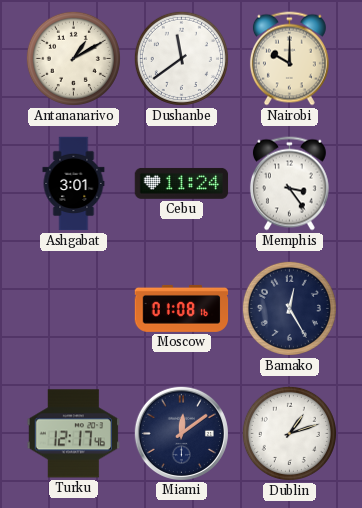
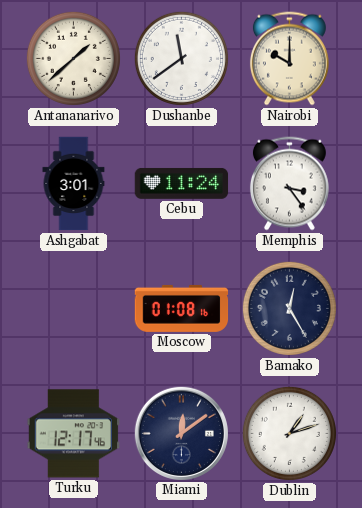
Antananarivo: 1:10 -> 1:38
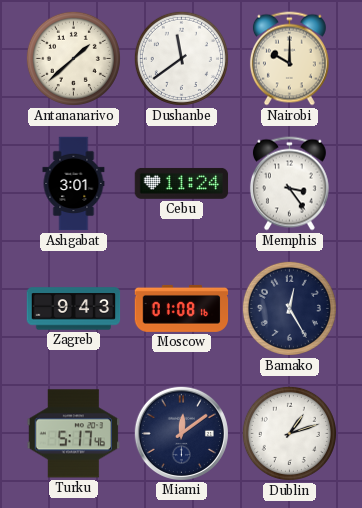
Zagreb: none -> 9:43
Turku: 12:17 -> 5:17
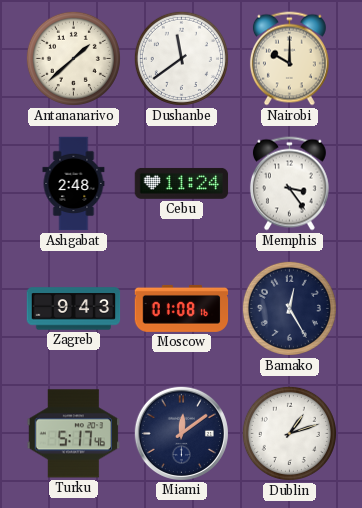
Ashgabat: 3:01 -> 2:48
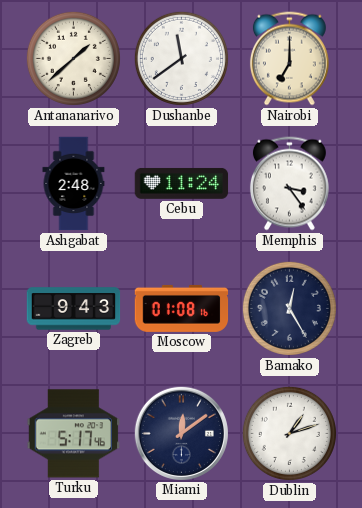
Nairobi: 10:00 -> 7:00
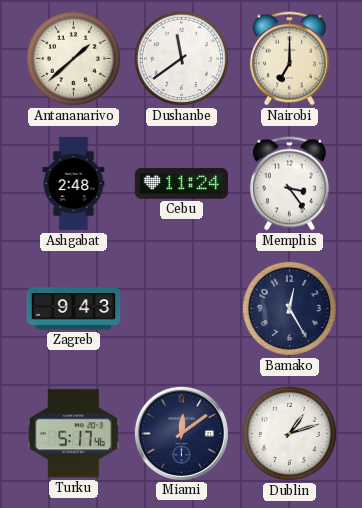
Moscow: 01:08 -> none
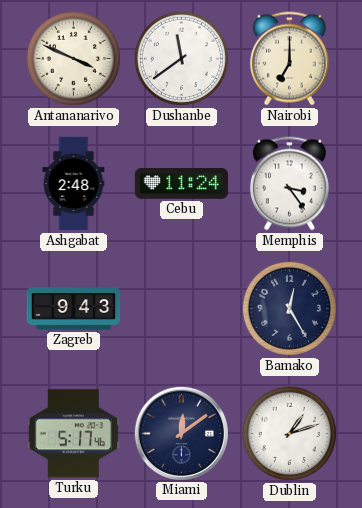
Antananarivo: 1:38 -> 3:49
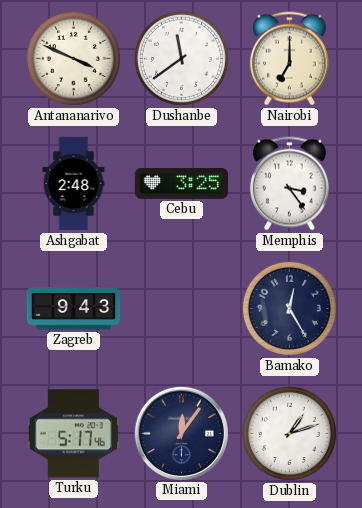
Cebu: 11:24 -> 3:25
Miami: 12:09 -> 12:06
